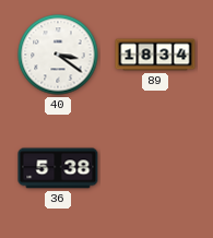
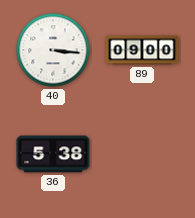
40: 3:21 -> 3:16
89: 18:34 -> 09:00
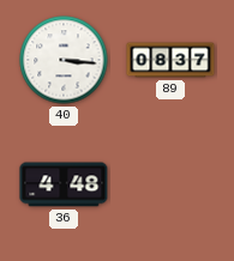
89: 09:00 -> 08:37
36: 5:38 -> 4:48
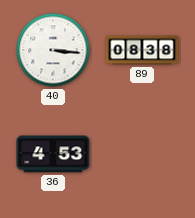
89: 08:37 -> 08:38
36: 4:48 -> 4:53
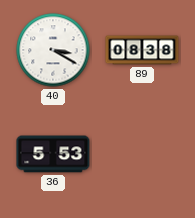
40: 3:16 -> 3:20
36: 4:53 -> 5:53
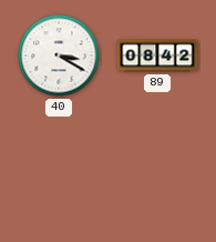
89: 08:38 -> 08:42
36: 5:53 -> none
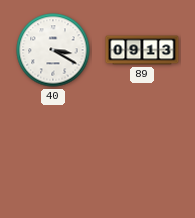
89: 08:42 -> 09:13
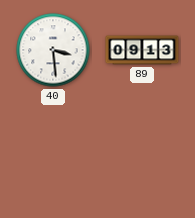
40: 3:20 -> 3:29
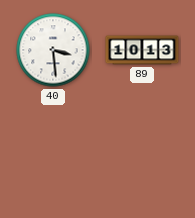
89: 09:13 -> 10:13
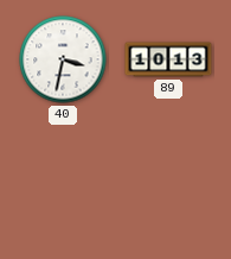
40: 3:29 -> 3:32
